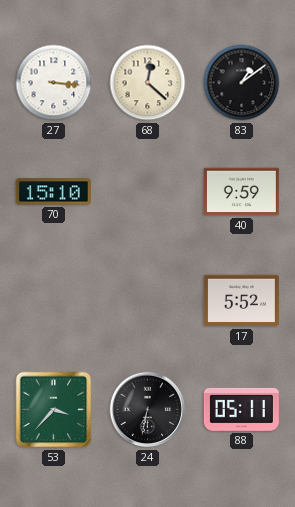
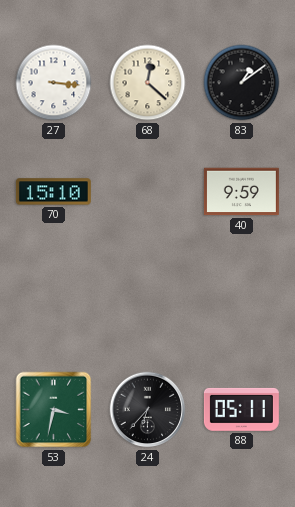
17: 5:52 -> none
53: 3:37 -> 3:32
24: 6:32 -> 6:37
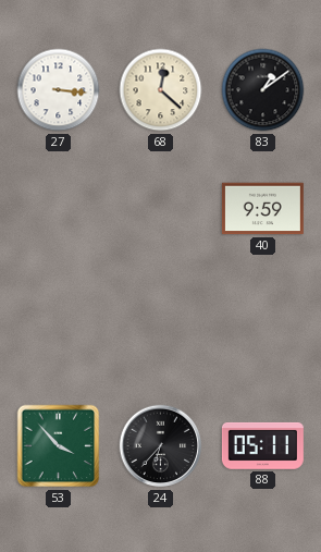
70: 15:10 -> none
53: 3:32 -> 3:53
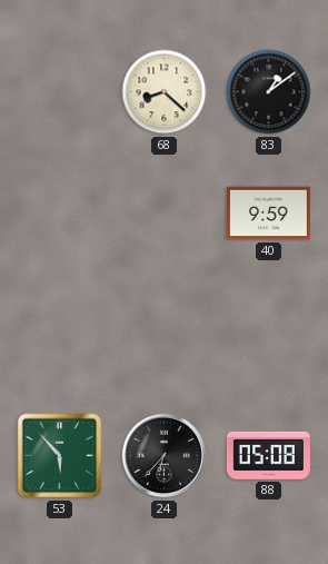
27: 3:16 -> none
68: 12:22 -> 8:22
53: 3:53 -> 5:53
88: 05:11 -> 05:08
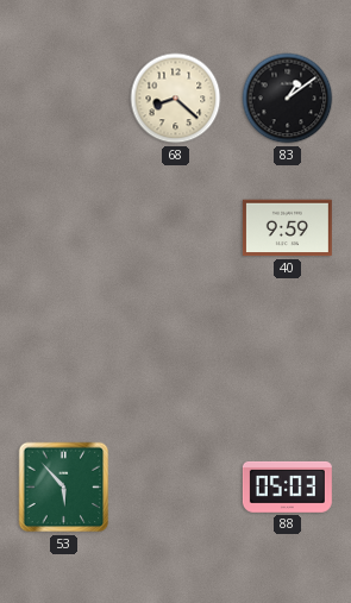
24: 6:37 -> none
88: 05:08 -> 05:03
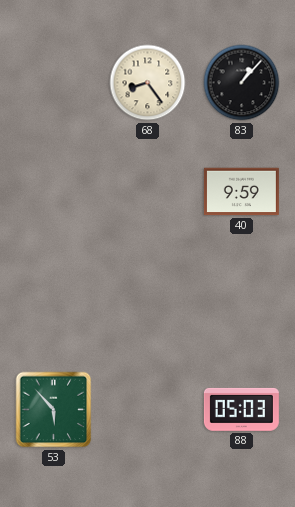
68: 8:22 -> 8:24
83: 1:09 -> 1:07
